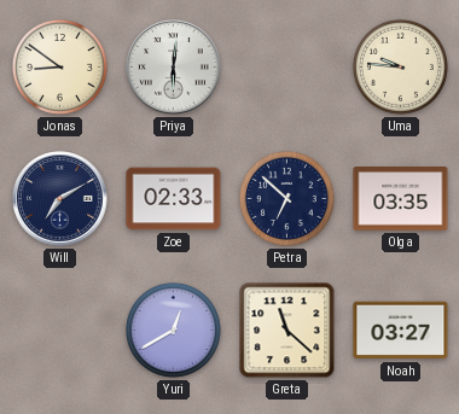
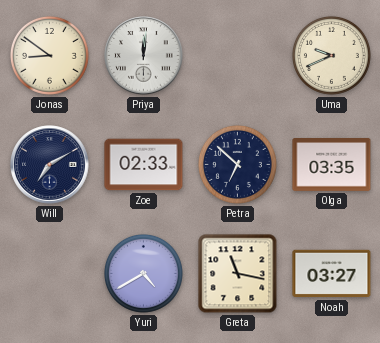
Priya: 6:01 -> 12:01
Uma: 9:46 -> 9:41
Yuri: 12:40 -> 4:40
Greta: 11:22 -> 11:17
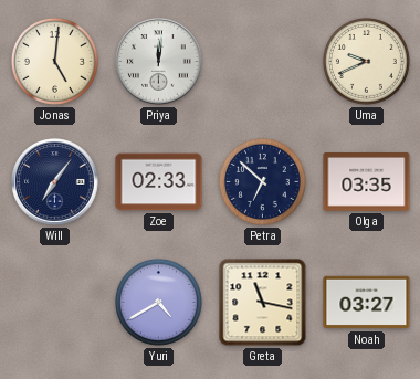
Jonas: 8:51 -> 5:01
Will: 7:10 -> 7:06
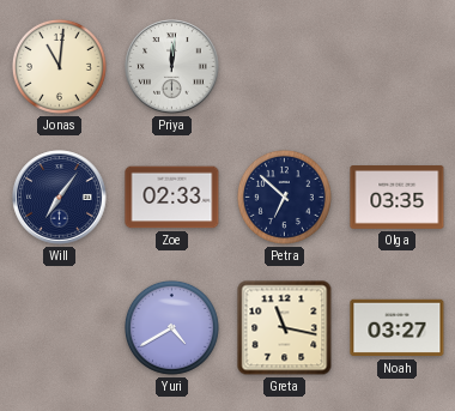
Jonas: 5:01 -> 11:01
Uma: 9:41 -> none
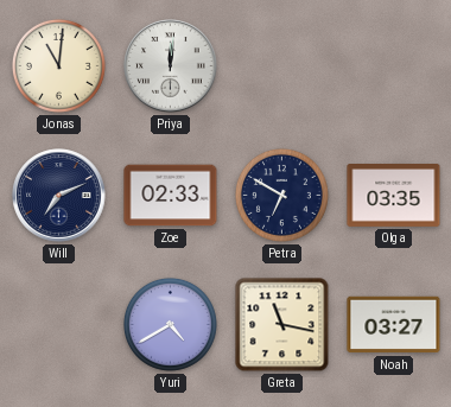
Will: 7:06 -> 7:11
Petra: 6:52 -> 6:50
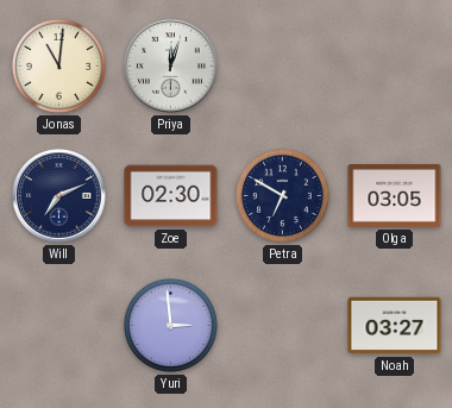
Priya: 12:01 -> 12:03
Zoe: 02:33 -> 02:30
Olga: 03:35 -> 03:05
Yuri: 4:40 -> 2:59
Greta: 11:17 -> none
